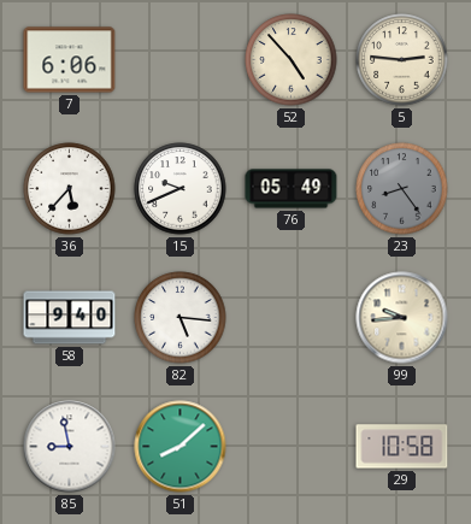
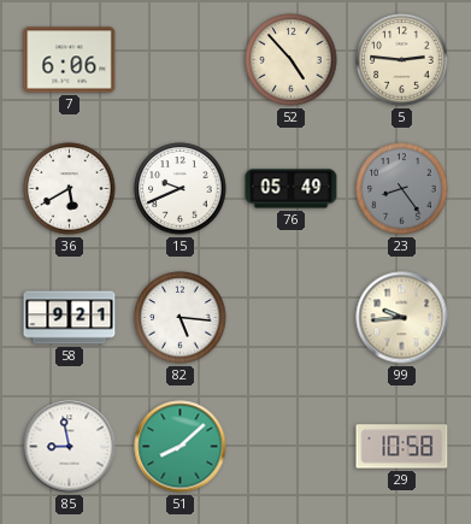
36: 5:37 -> 5:40
58: 9:40 -> 9:21
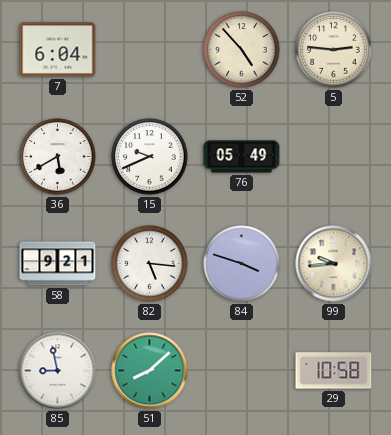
7: 6:06 -> 6:04
23: 8:24 -> none
84: none -> 3:48
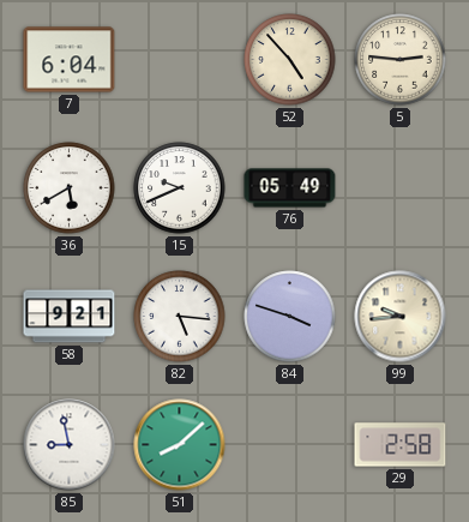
29: 10:58 -> 2:58
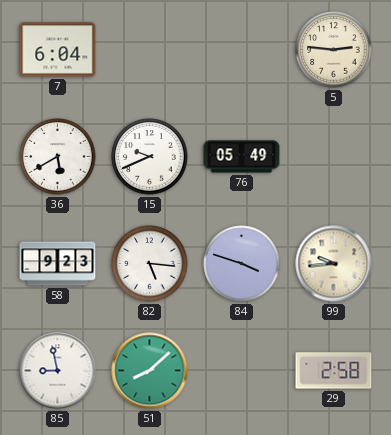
52: 4:53 -> none
58: 9:21 -> 9:23
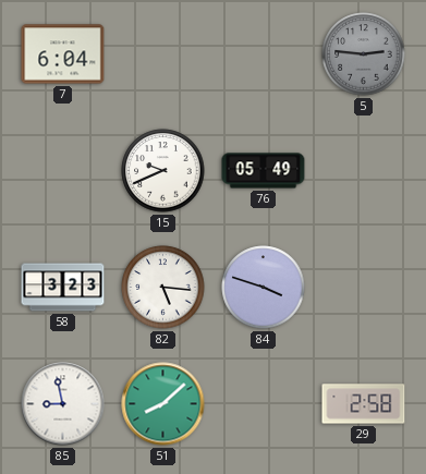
5 dial: cream -> grey
36: 5:40 -> none
58: 9:23 -> 3:23
99: 9:44 -> none
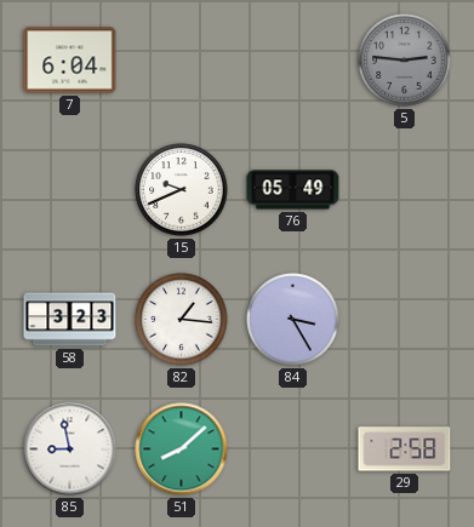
82: 5:16 -> 1:16
84: 3:48 -> 3:25
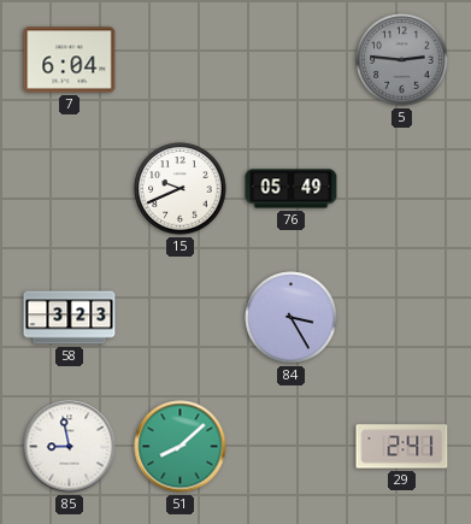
82: 1:16 -> none
29: 2:58 -> 2:41
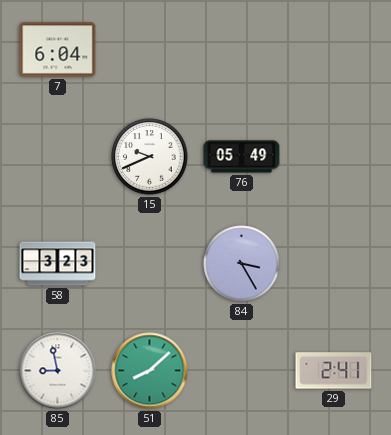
5: 2:46 -> none
